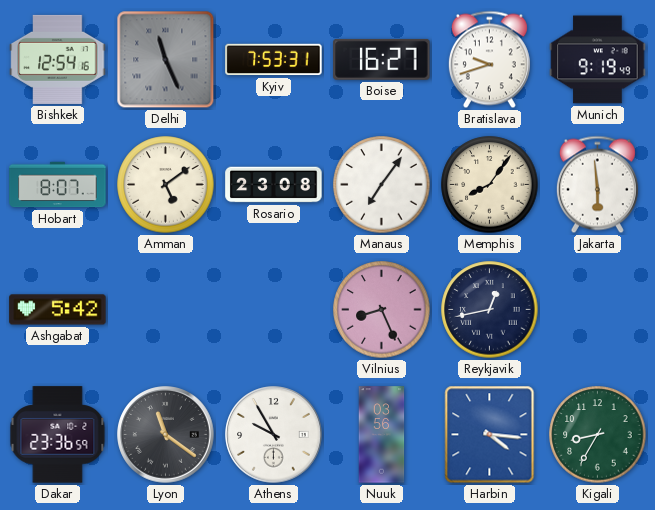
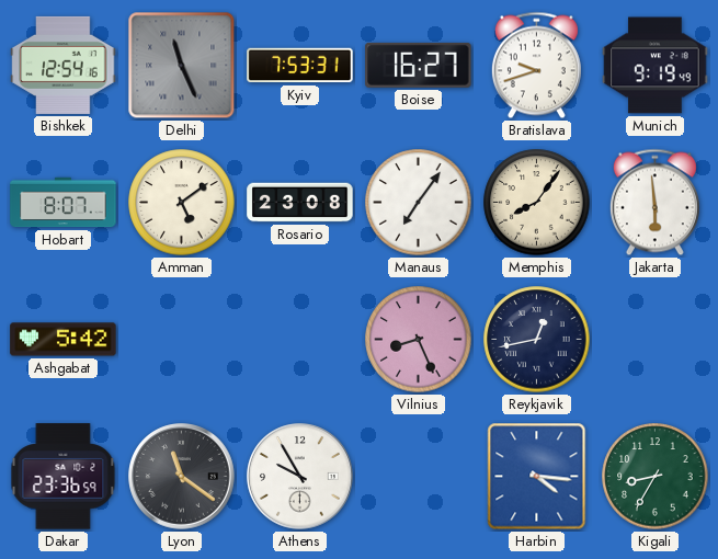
Nuuk: 03:56 -> none
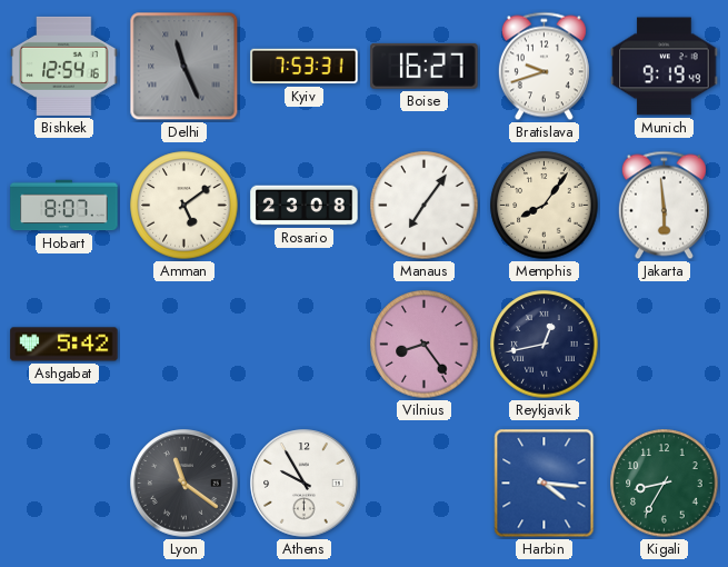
Vilnius: 8:26 -> 8:24
Dakar: 23:36 -> none
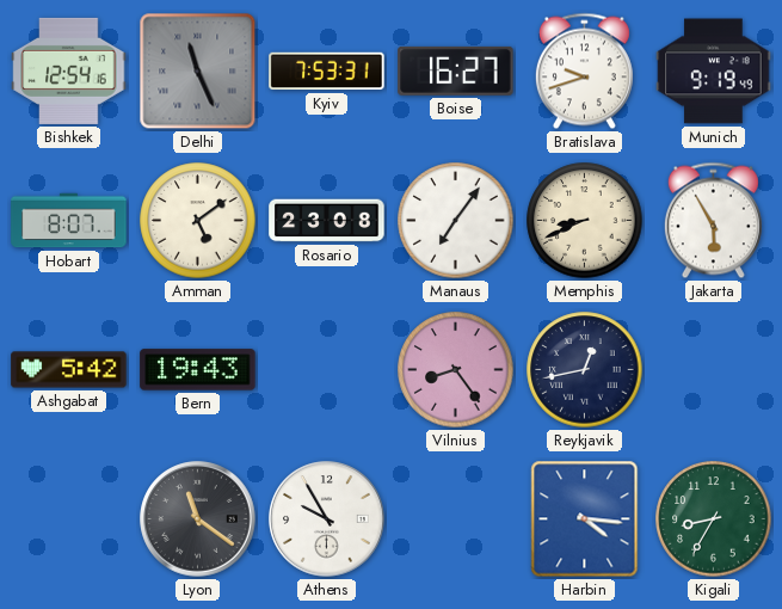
Memphis: 8:06 -> 8:41
Jakarta: 5:59 -> 5:55
Bern: none -> 19:43
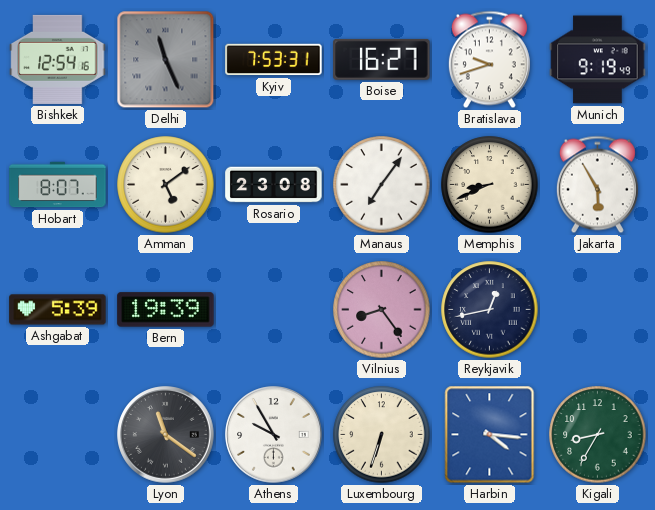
Ashgabat: 5:42 -> 5:39
Bern: 19:43 -> 19:39
Luxembourg: none -> 6:33
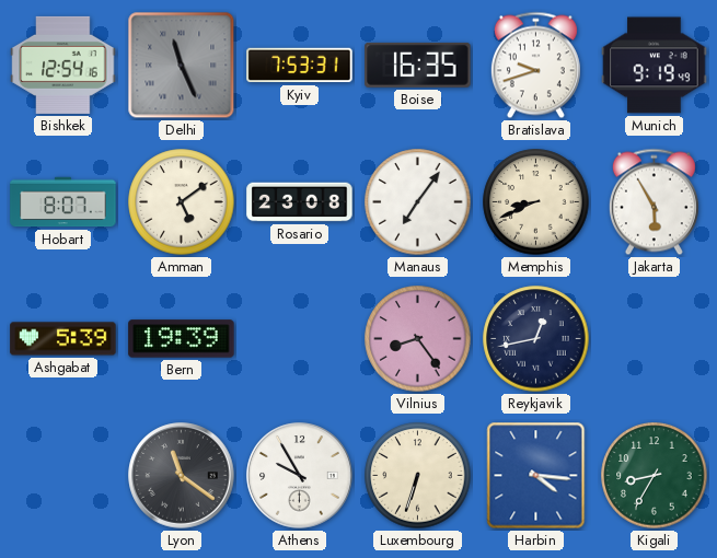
Boise: 16:27 -> 16:35
